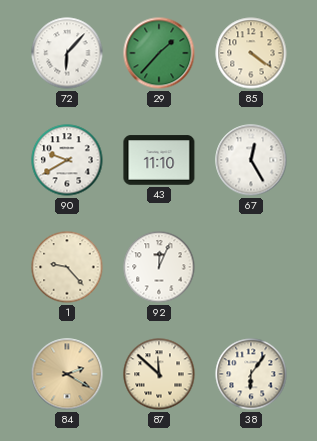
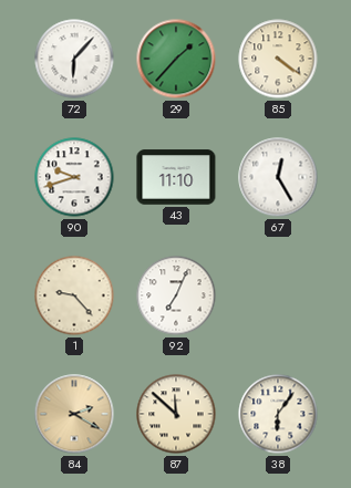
90: 9:40 -> 9:42
92: 12:04 -> 7:04
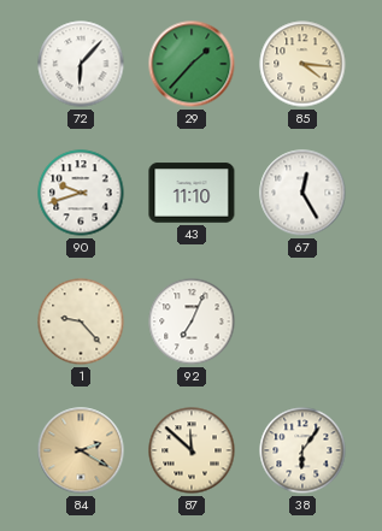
85: 4:21 -> 4:16
